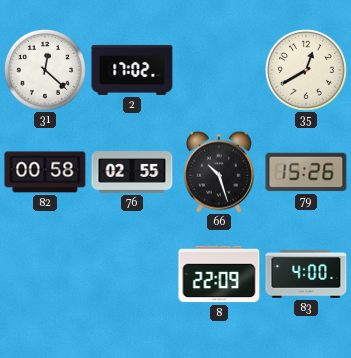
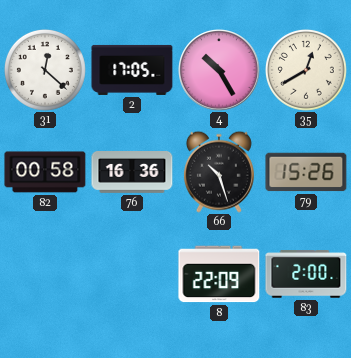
2: 17:02 -> 17:05
4: none -> 10:25
76: 02:55 -> 16:36
83: 4:00 -> 2:00
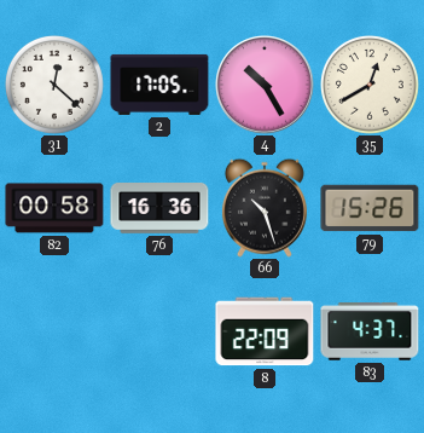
83: 2:00 -> 4:37
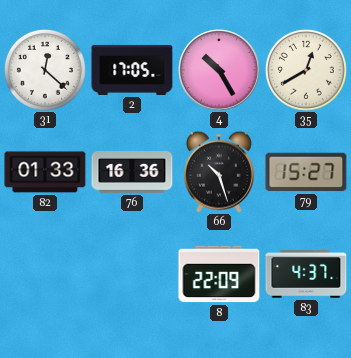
82: 00:58 -> 01:33
79: 15:26 -> 15:27
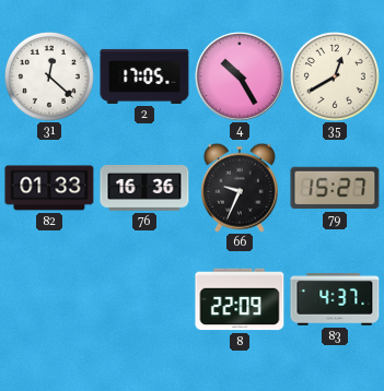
66: 10:27 -> 9:34
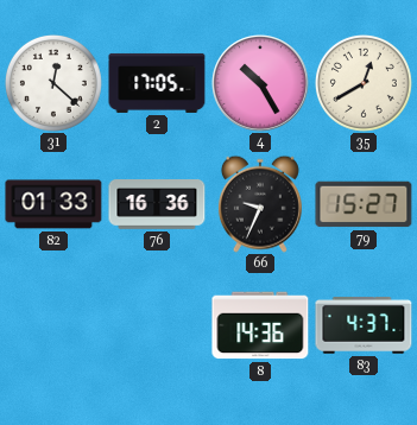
8: 22:09 -> 14:36
